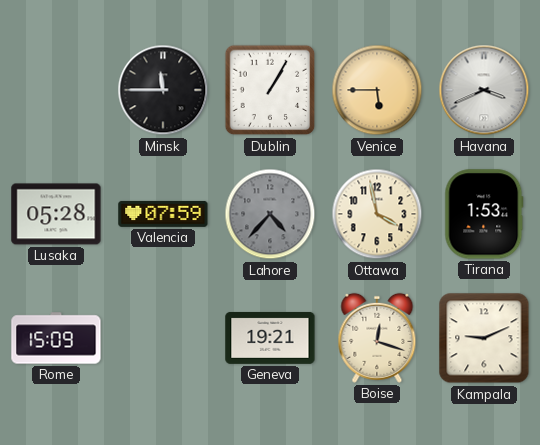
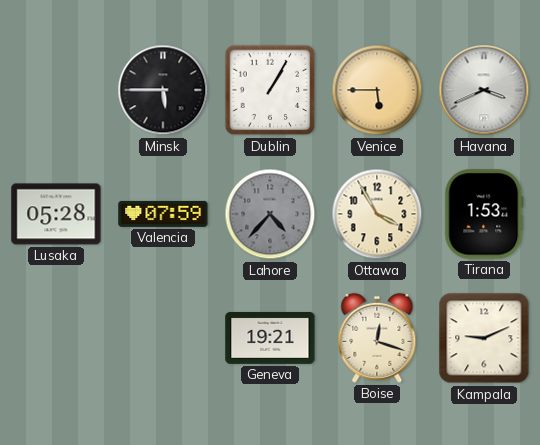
Minsk: 11:45 -> 5:45
Ottawa: 3:58 -> 3:55
Rome: 15:09 -> none
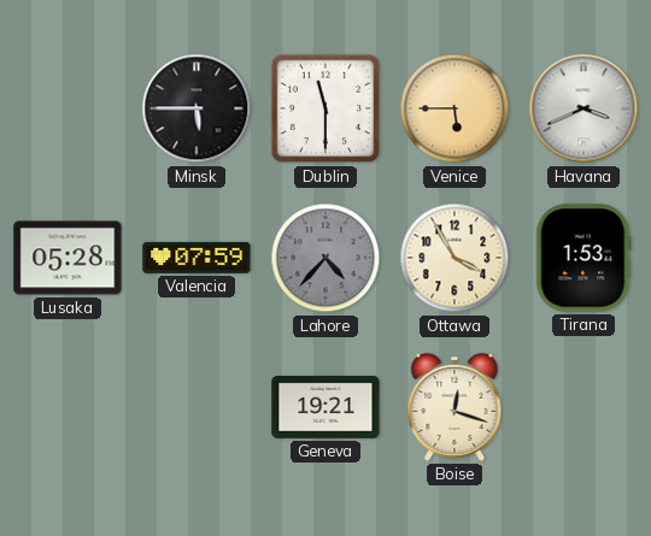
Dublin: 1:05 -> 11:30
Kampala: 9:11 -> none
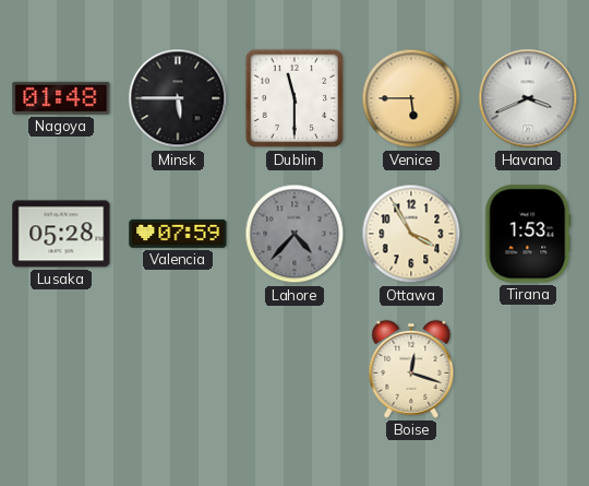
Nagoya: none -> 01:48
Geneva: 19:21 -> none
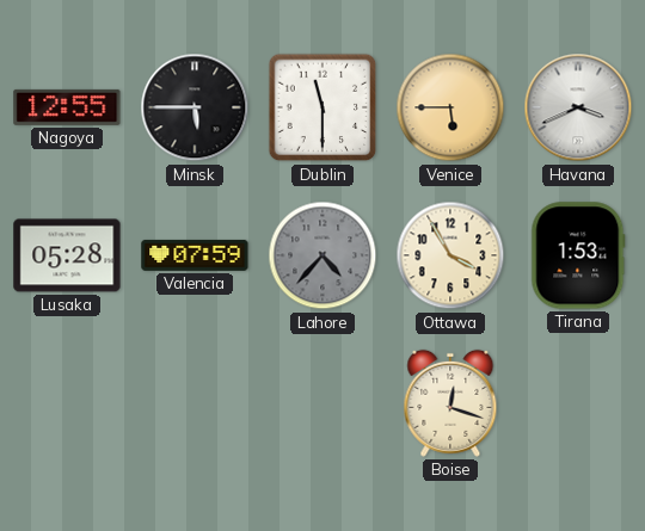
Nagoya: 01:48 -> 12:55
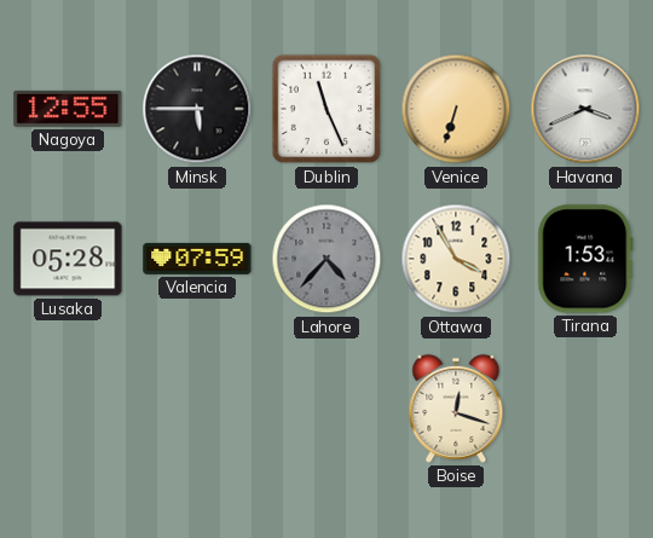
Dublin: 11:30 -> 11:26
Venice: 5:45 -> 6:33
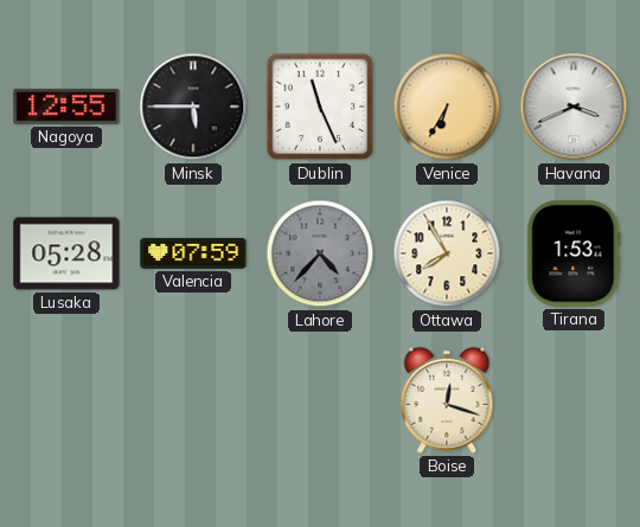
Venice: 6:33 -> 6:35
Ottawa: 3:55 -> 7:55
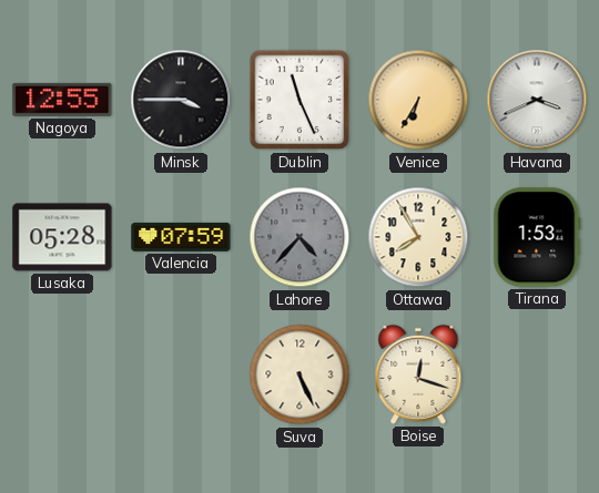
Minsk: 5:45 -> 3:45
Suva: none -> 5:26
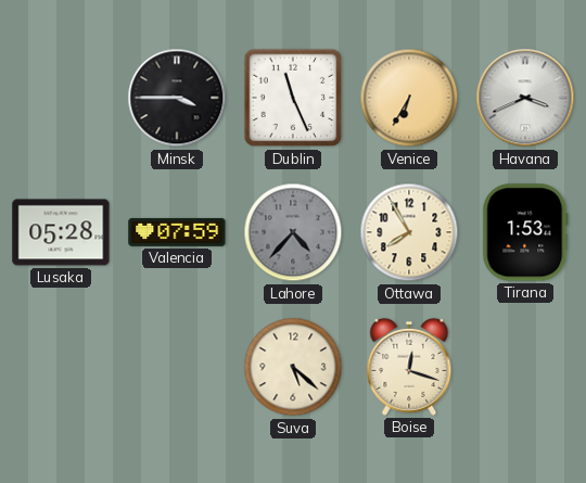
Nagoya: 12:55 -> none
Suva: 5:26 -> 5:22
